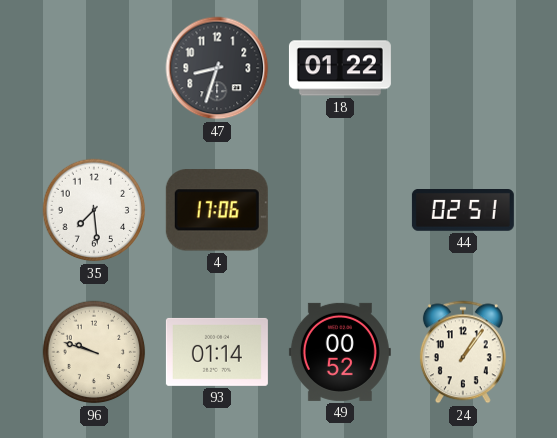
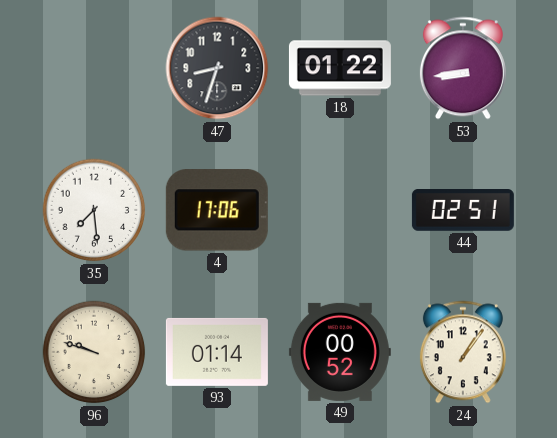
53: none -> 8:44
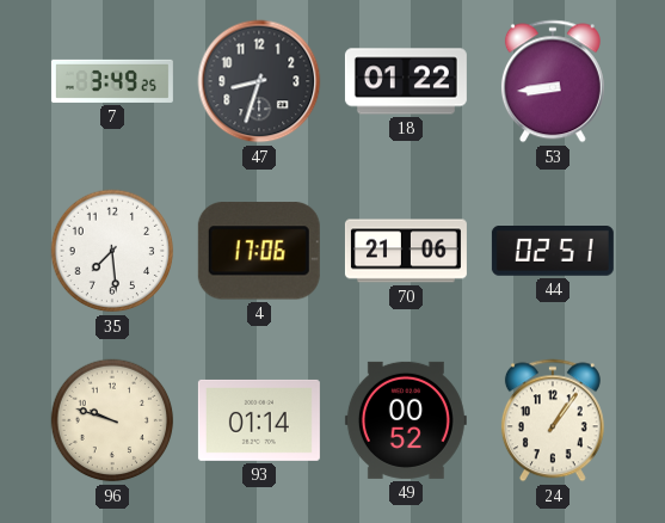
7: none -> 3:49
70: none -> 21:06
